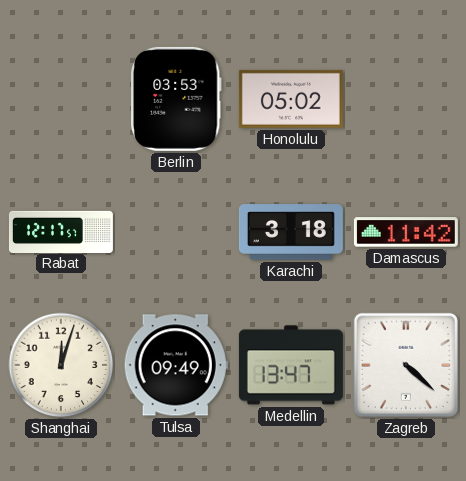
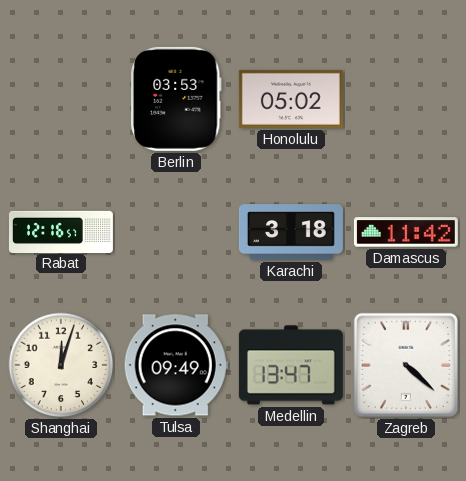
Rabat: 12:17 -> 12:16
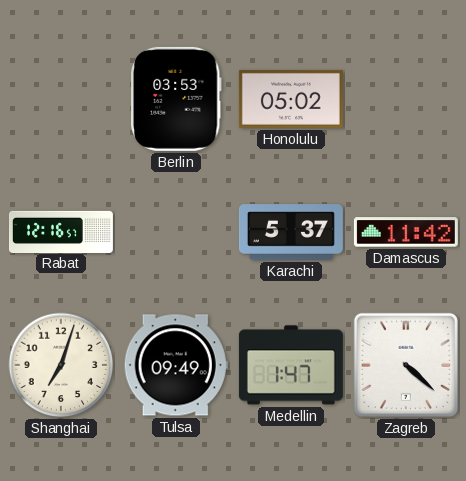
Karachi: 3:18 -> 5:37
Shanghai: 12:03 -> 7:03
Medellin: 13:47 -> 1:47
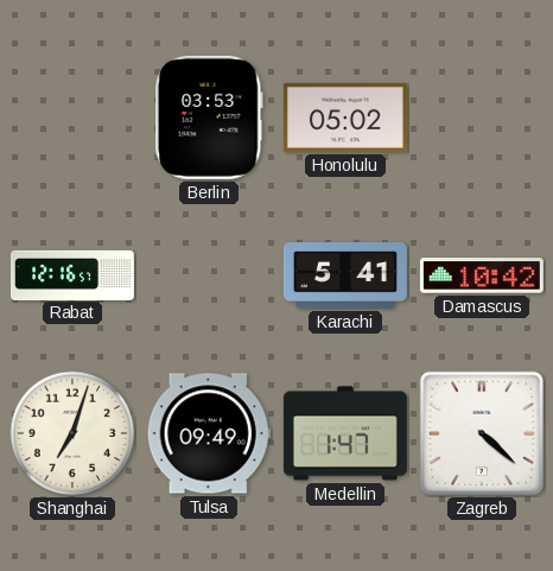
Karachi: 5:37 -> 5:41
Damascus: 11:42 -> 10:42
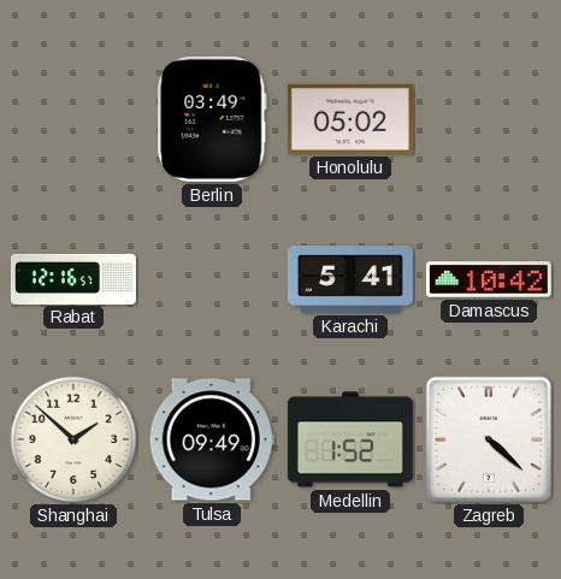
Berlin: 03:53 -> 03:49
Shanghai: 7:03 -> 1:52
Medellin: 1:47 -> 1:52
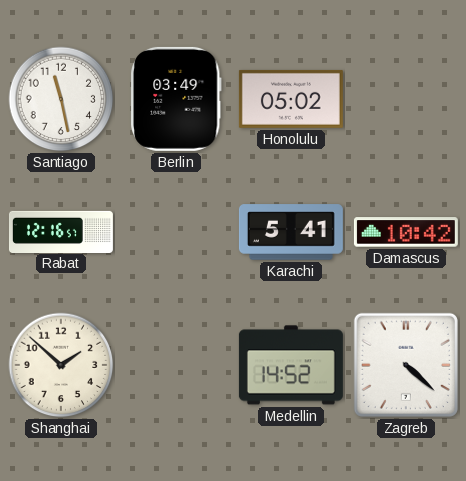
Santiago: none -> 11:28
Tulsa: 09:49 -> none
Medellin: 1:52 -> 14:52
